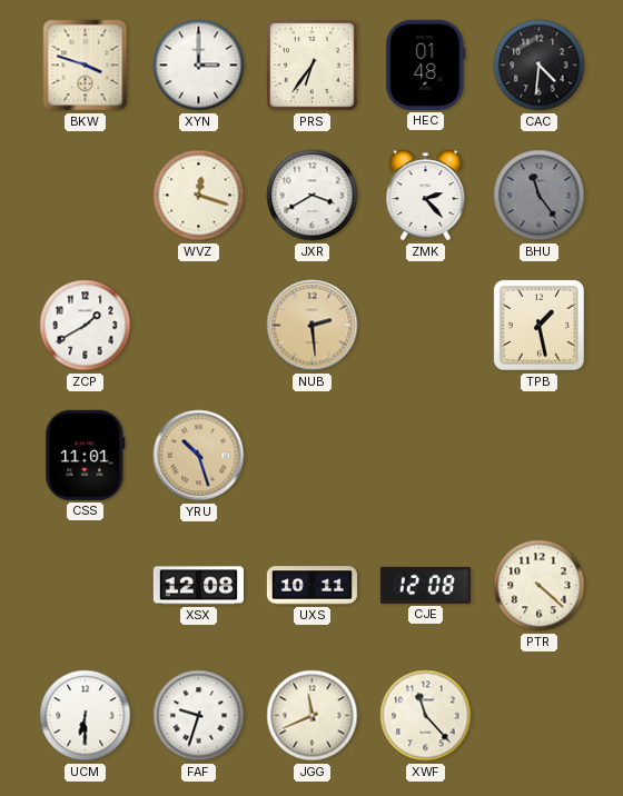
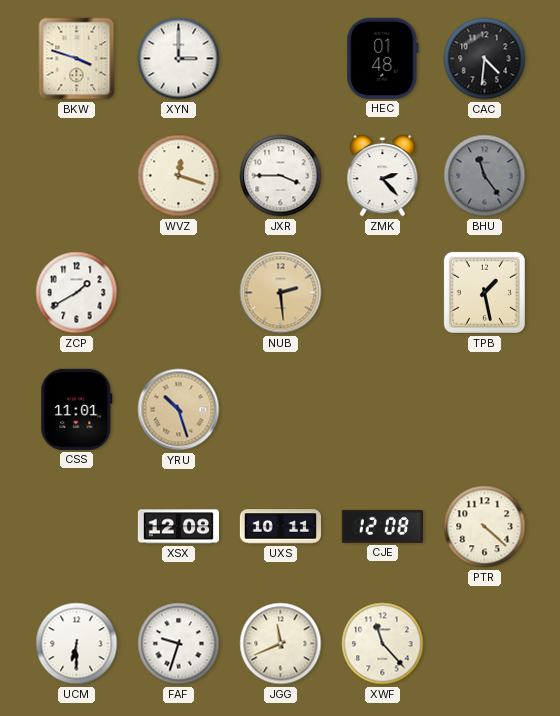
PRS: 6:36 -> none
JXR: 3:40 -> 3:45
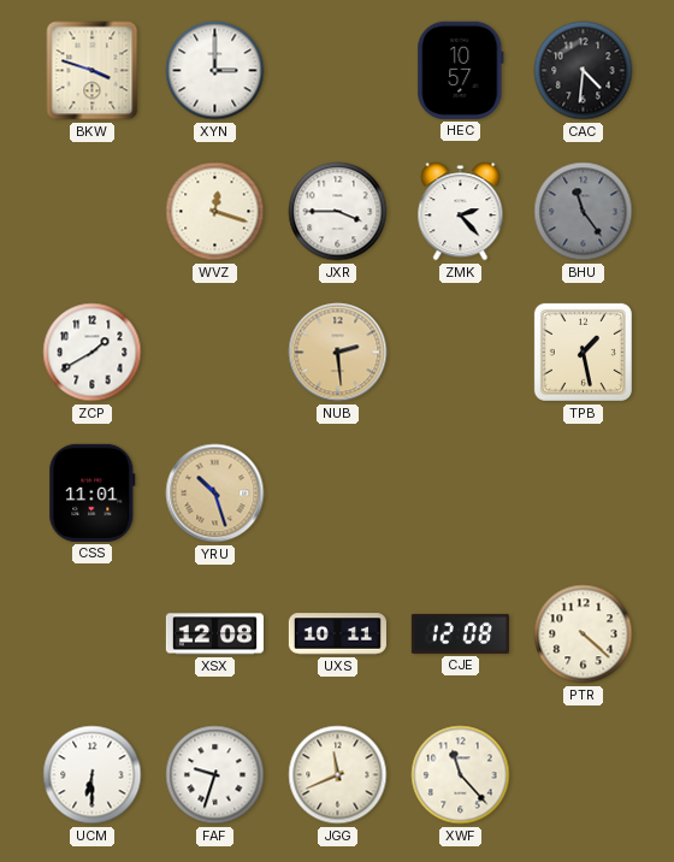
HEC: 01:48 -> 10:57
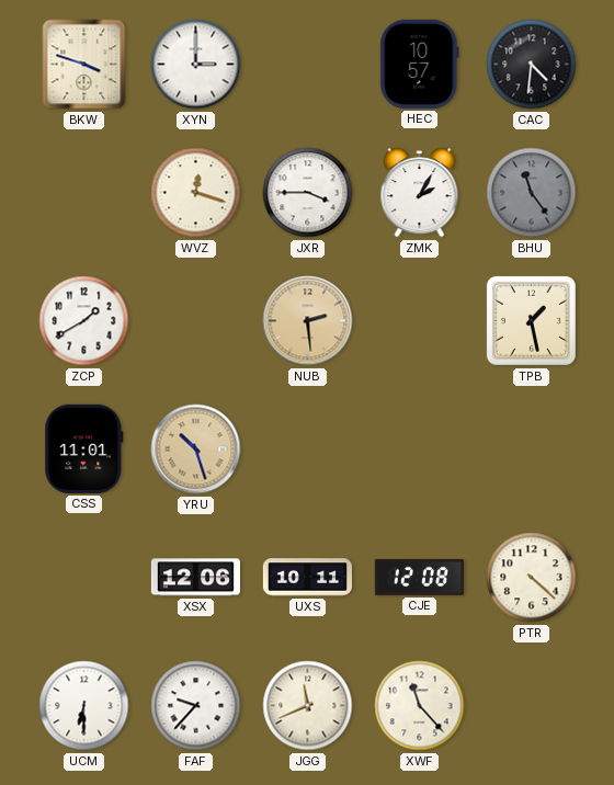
ZMK: 2:23 -> 2:05
XSX: 12:08 -> 12:06
FAF: 9:33 -> 9:37
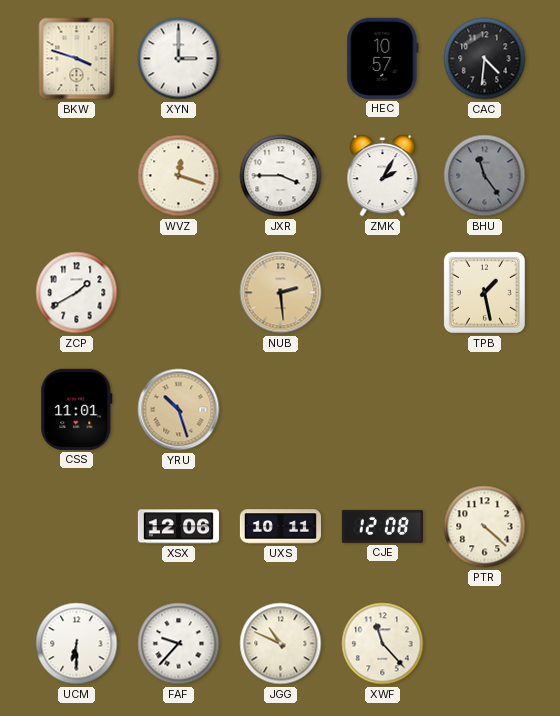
JGG: 11:41 -> 10:49
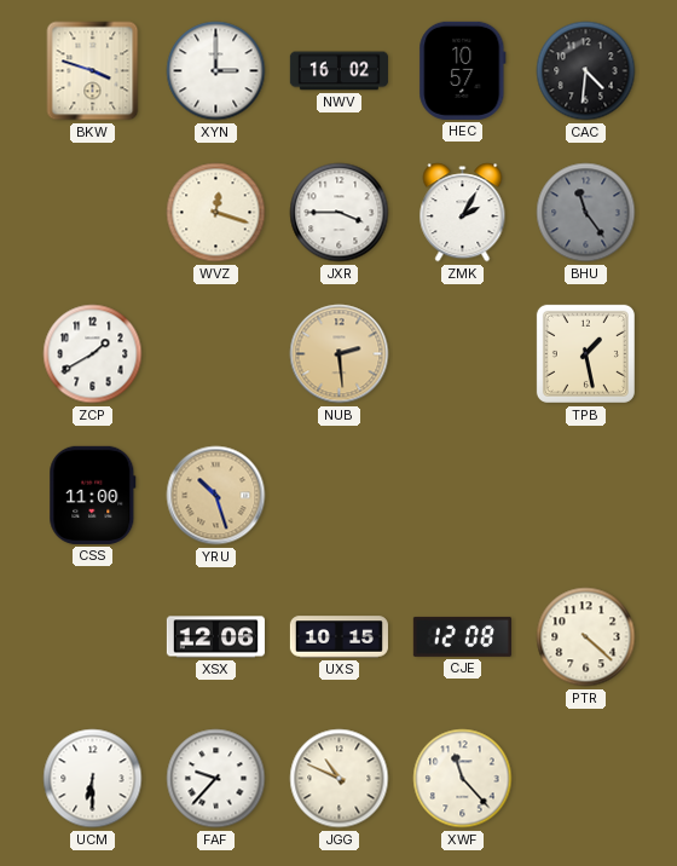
NWV: none -> 16:02
CSS: 11:01 -> 11:00
UXS: 10:11 -> 10:15
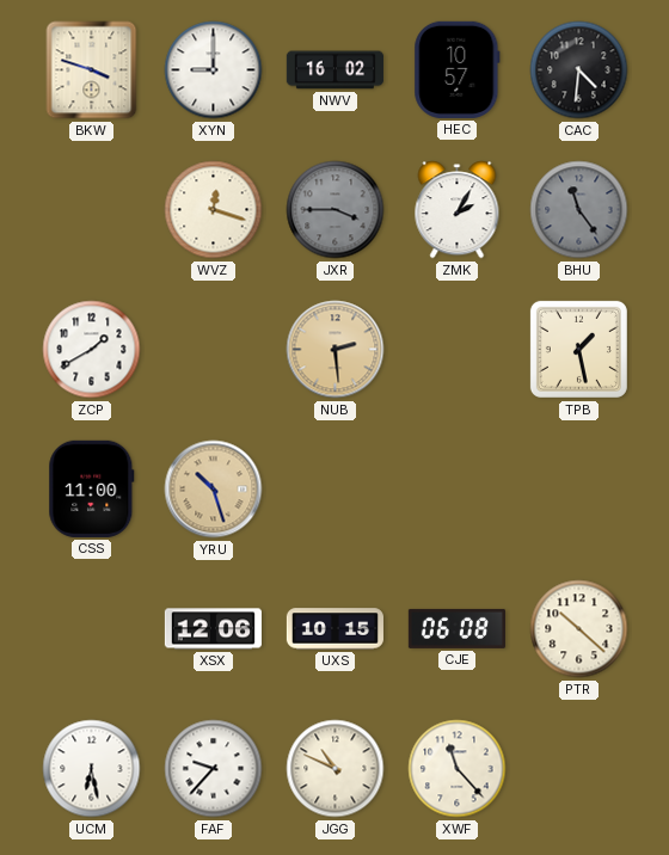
XYN: 3:00 -> 9:00
JXR dial: white -> grey
CJE: 12:08 -> 06:08
PTR: 4:22 -> 10:22
UCM: 6:30 -> 6:28
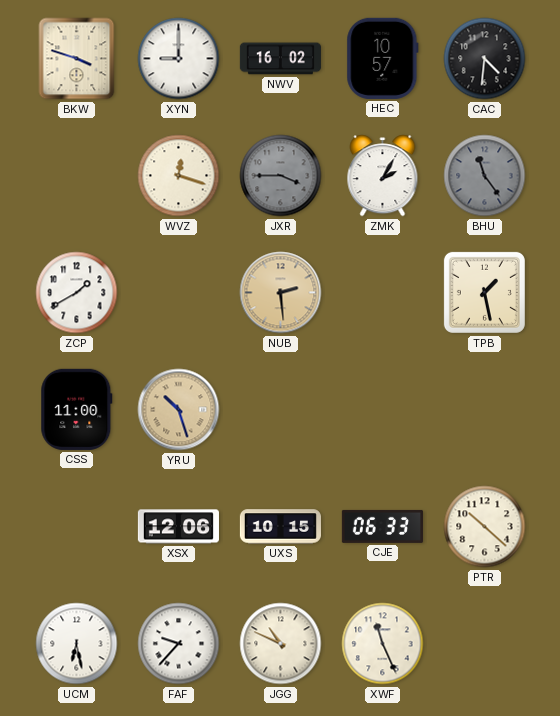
CJE: 06:08 -> 06:33
XWF: 11:23 -> 11:26
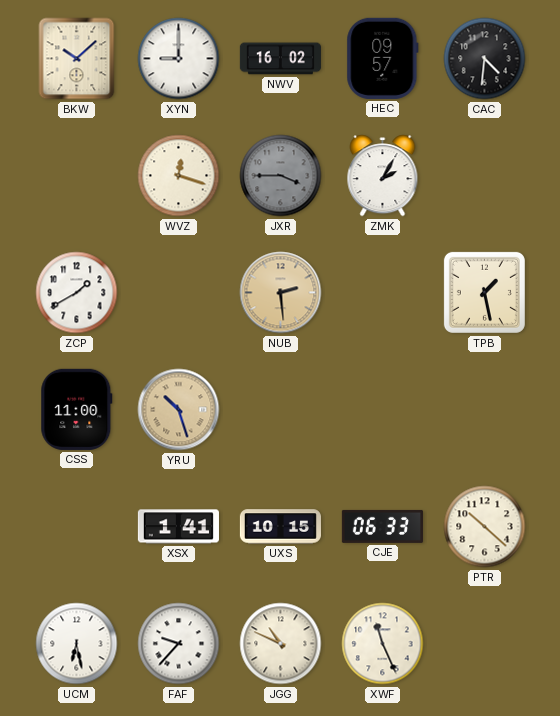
BKW: 3:48 -> 10:08
HEC: 10:57 -> 09:57
BHU: 11:24 -> none
XSX: 12:06 -> 1:41
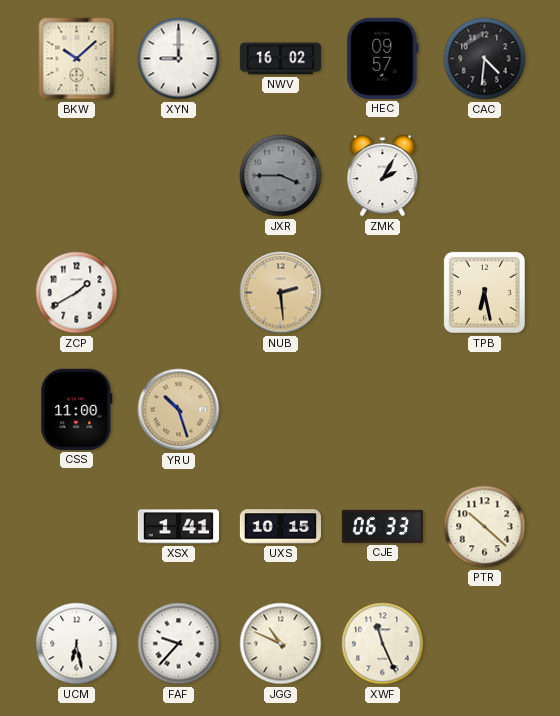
WVZ: 12:18 -> none
TPB: 1:28 -> 6:28
